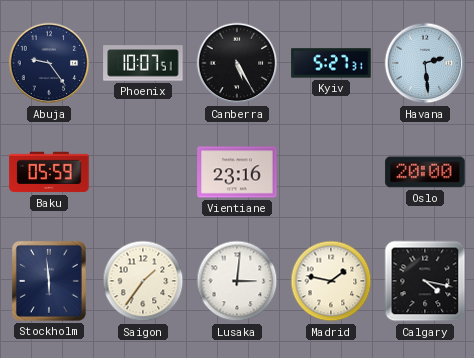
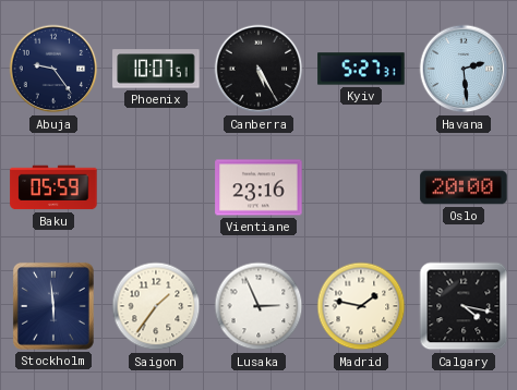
Lusaka: 3:01 -> 2:56
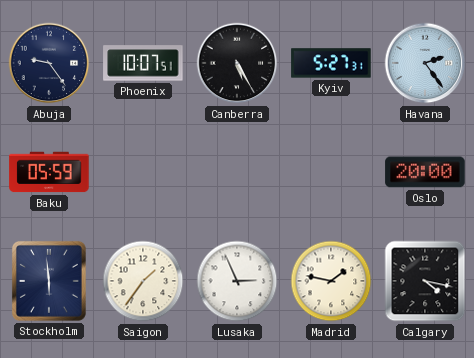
Havana: 2:29 -> 2:24
Vientiane: 23:16 -> none
